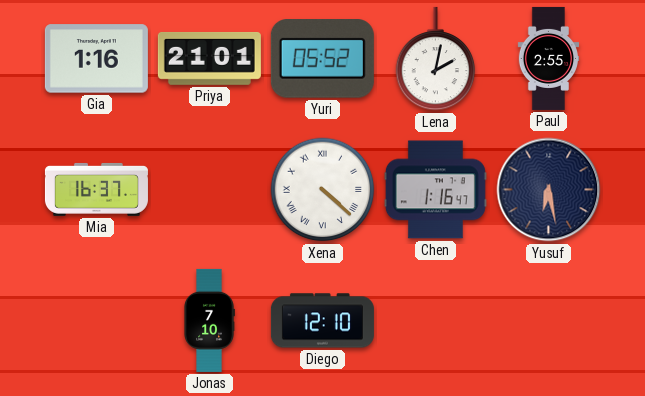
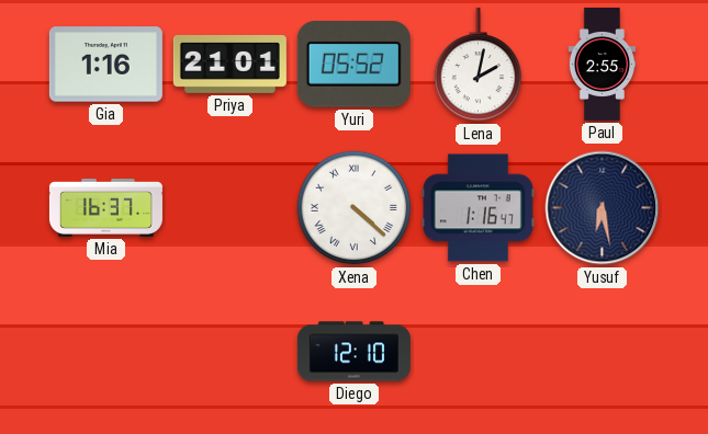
Jonas: 7:10 -> none
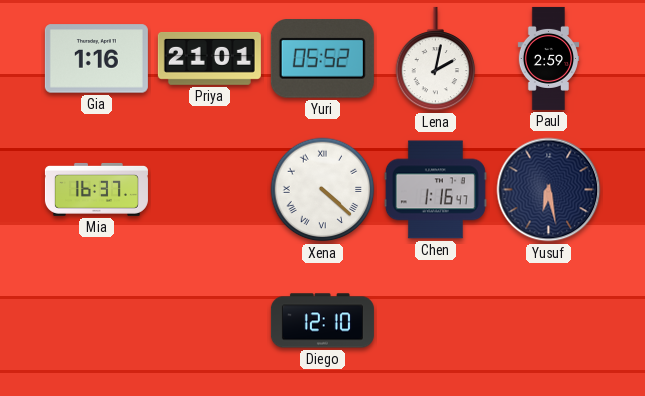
Paul: 2:55 -> 2:59
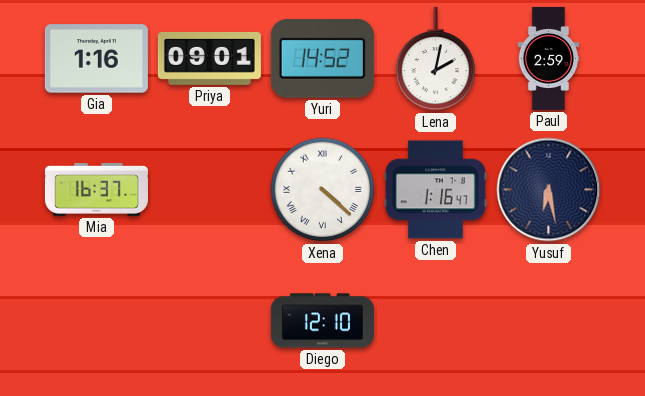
Priya: 21:01 -> 09:01
Yuri: 05:52 -> 14:52
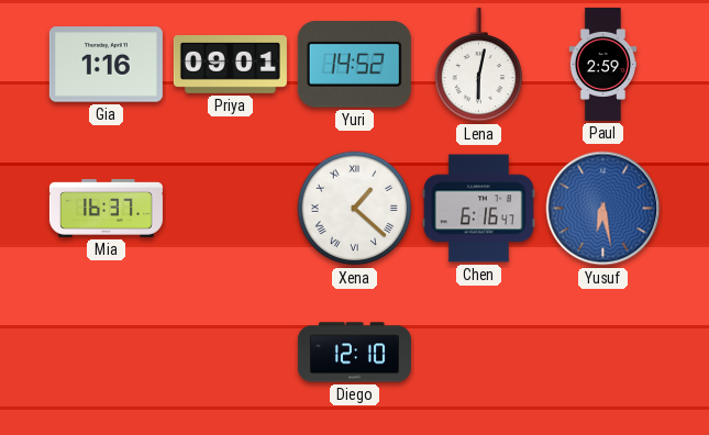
Lena: 2:02 -> 6:02
Xena: 4:22 -> 1:22
Chen: 1:16 -> 6:16
Yusuf dial: navy -> blue
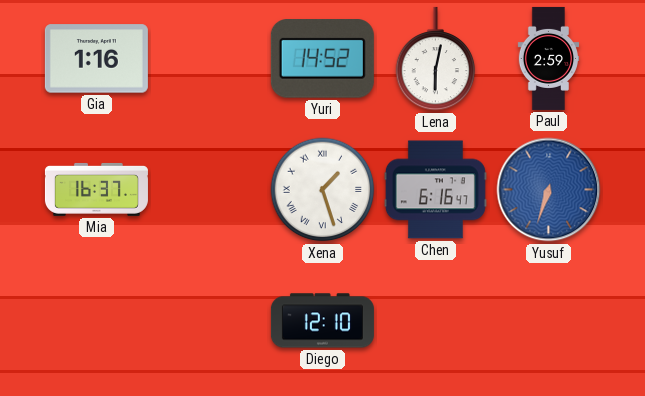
Priya: 09:01 -> none
Xena: 1:22 -> 1:27
Yusuf: 6:28 -> 6:33
